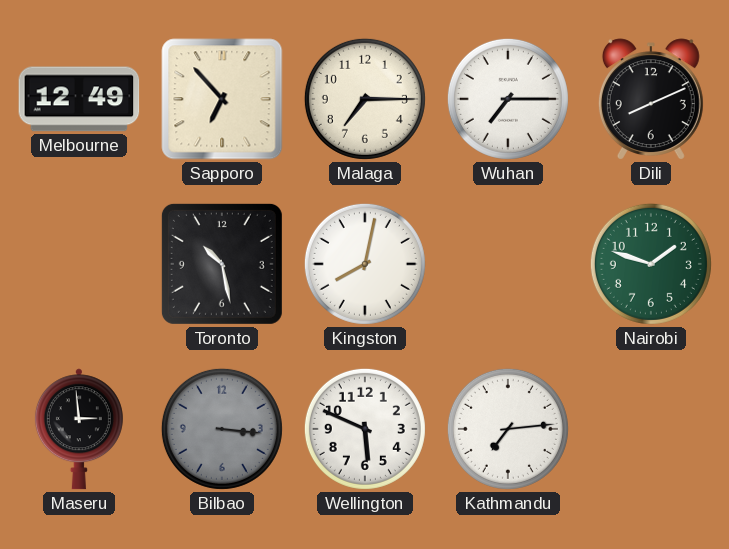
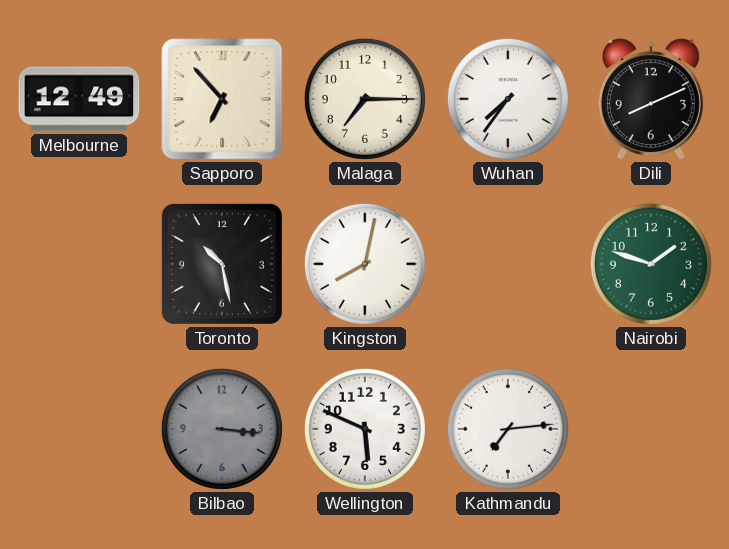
Wuhan: 7:15 -> 7:36
Maseru: 2:59 -> none
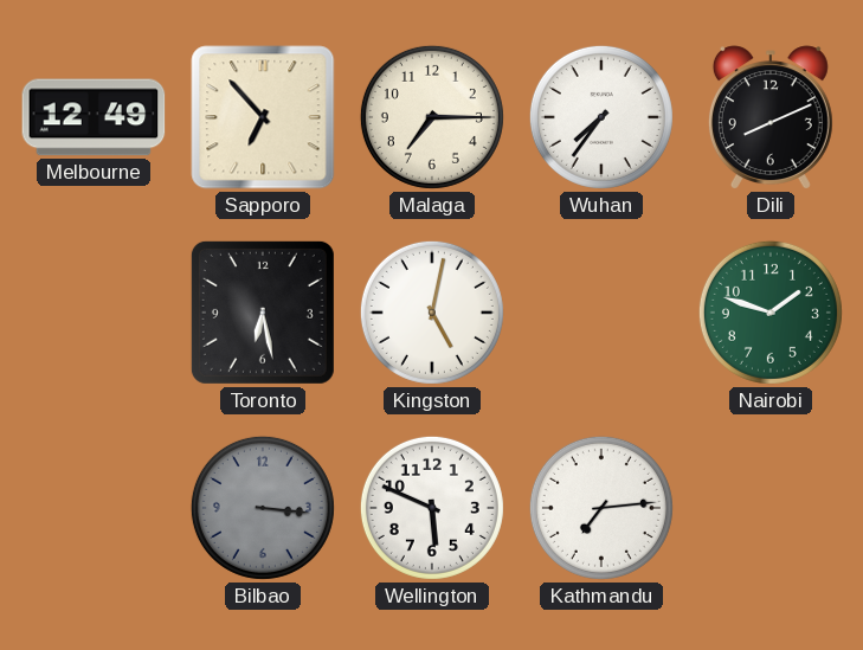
Toronto: 10:28 -> 6:28
Kingston: 8:02 -> 5:02
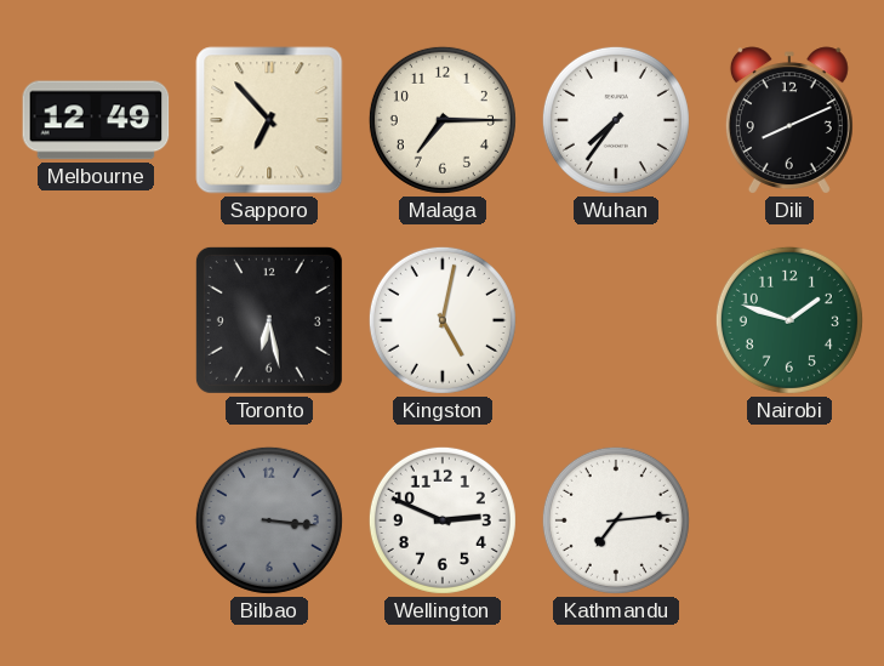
Wellington: 5:49 -> 2:49
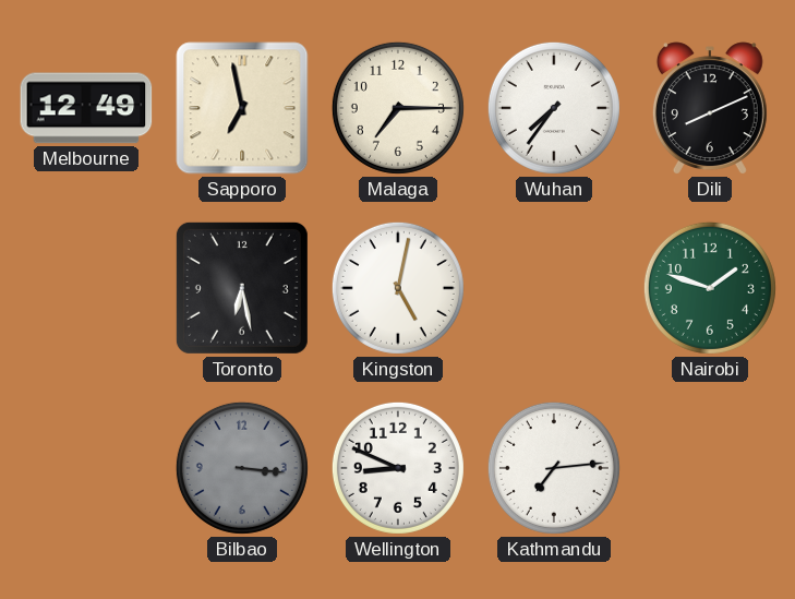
Sapporo: 6:53 -> 6:58
Wellington: 2:49 -> 8:49
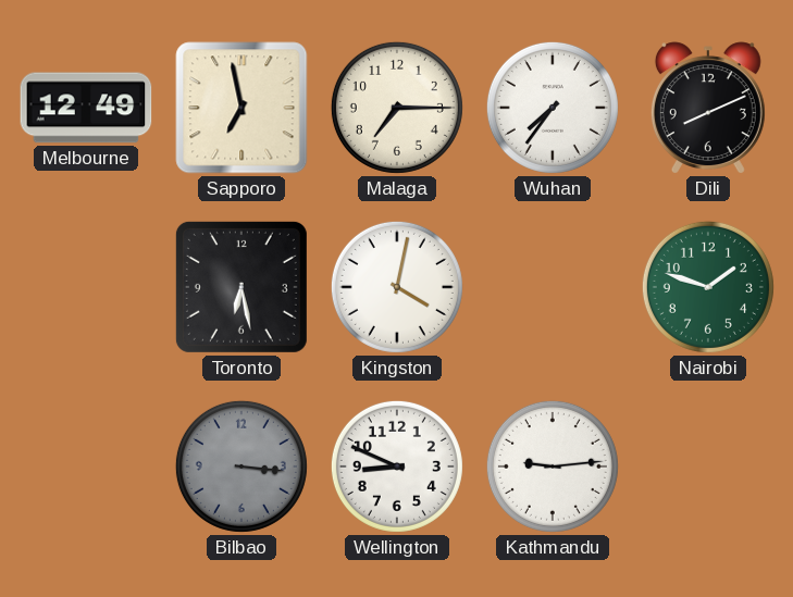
Kingston: 5:02 -> 4:02
Kathmandu: 7:14 -> 9:14
